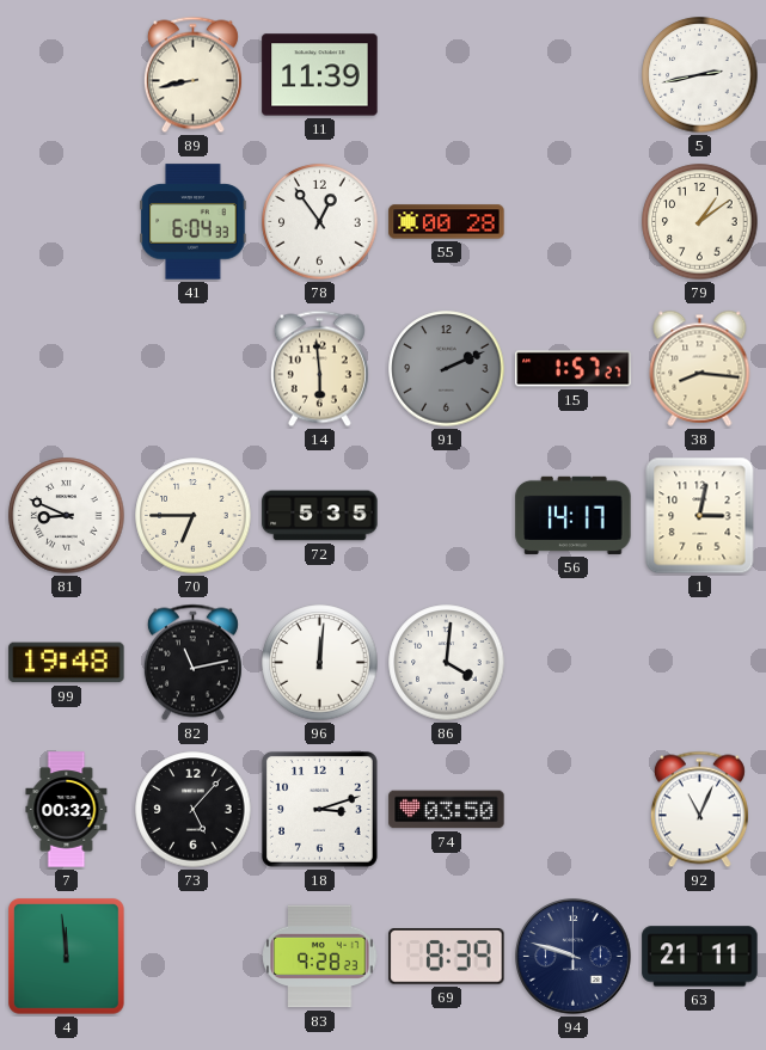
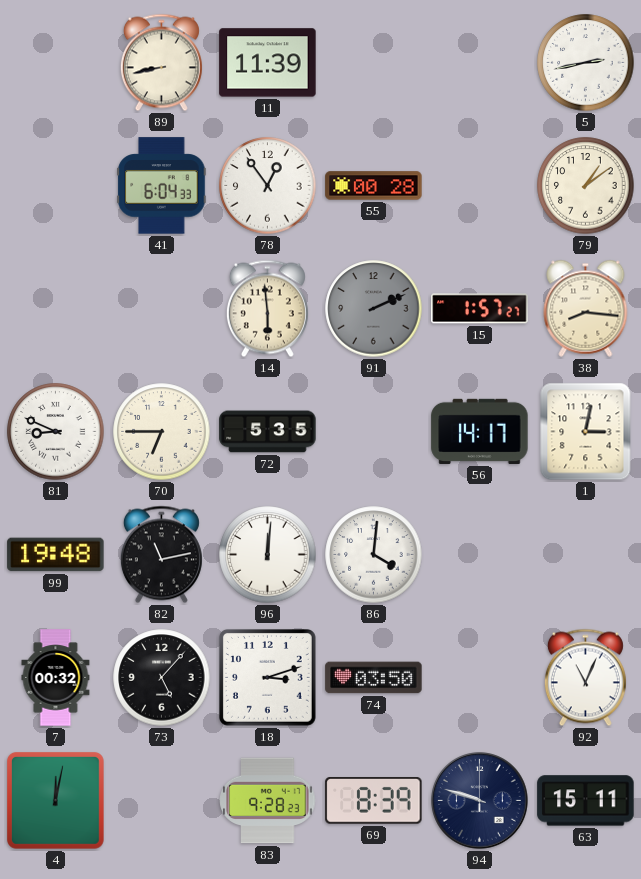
4: 11:59 -> 12:02
63: 21:11 -> 15:11
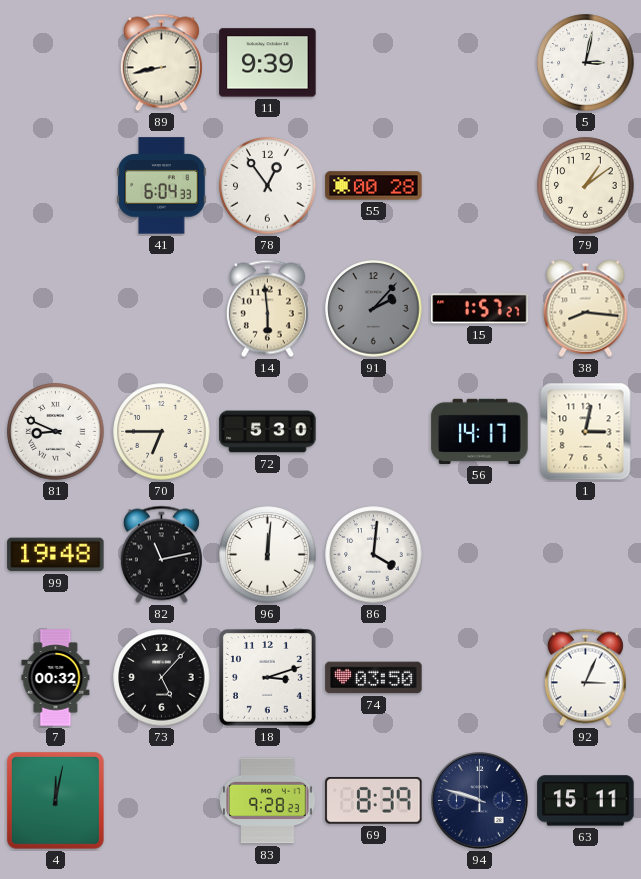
11: 11:39 -> 9:39
5: 2:43 -> 3:02
91: 2:11 -> 2:07
72: 5:35 -> 5:30
92: 11:04 -> 3:04
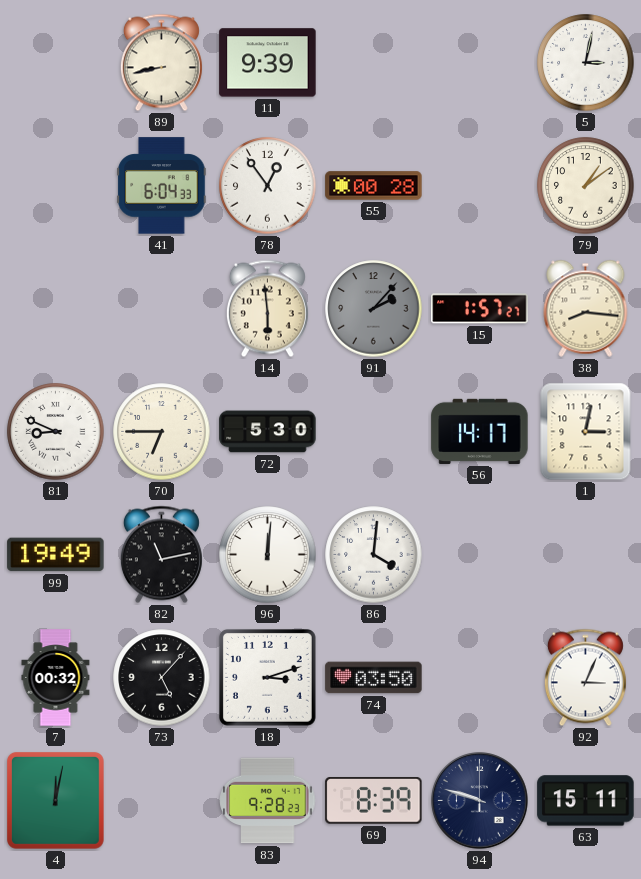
99: 19:48 -> 19:49
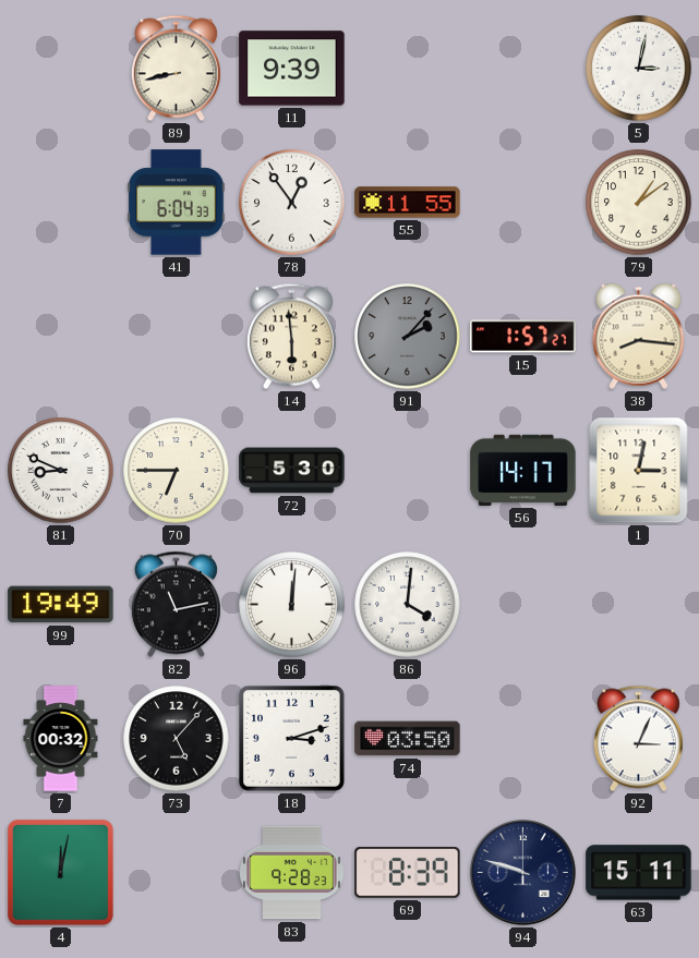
55: 00:28 -> 11:55
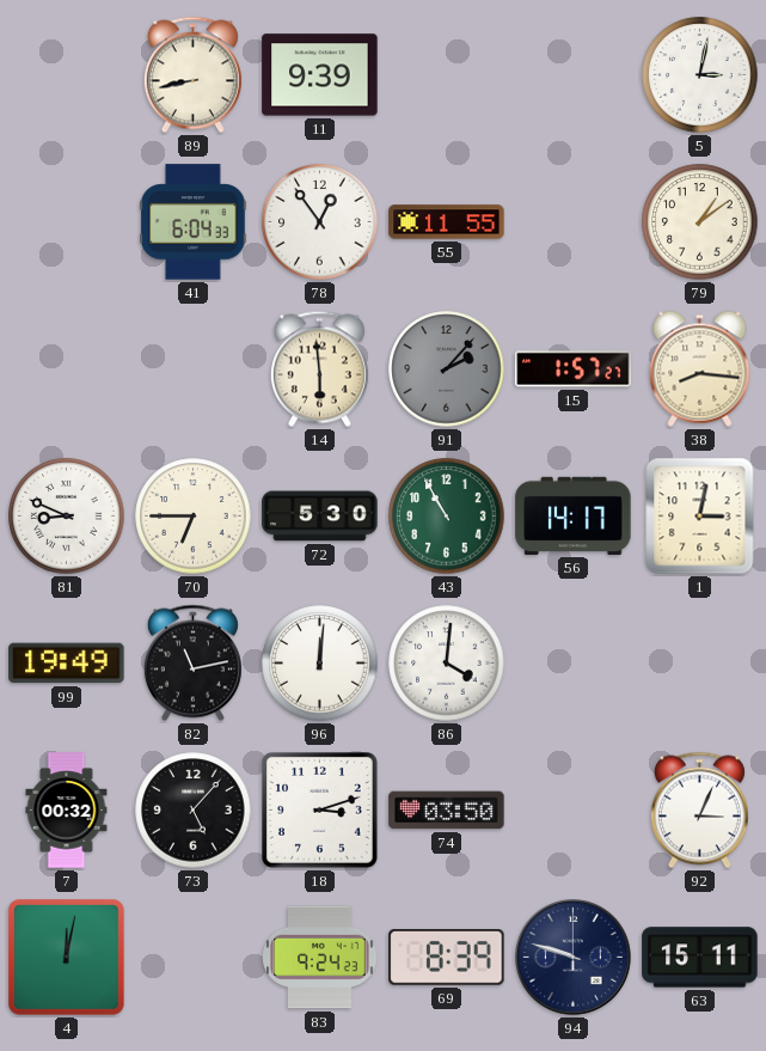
43: none -> 10:55
83: 9:28 -> 9:24
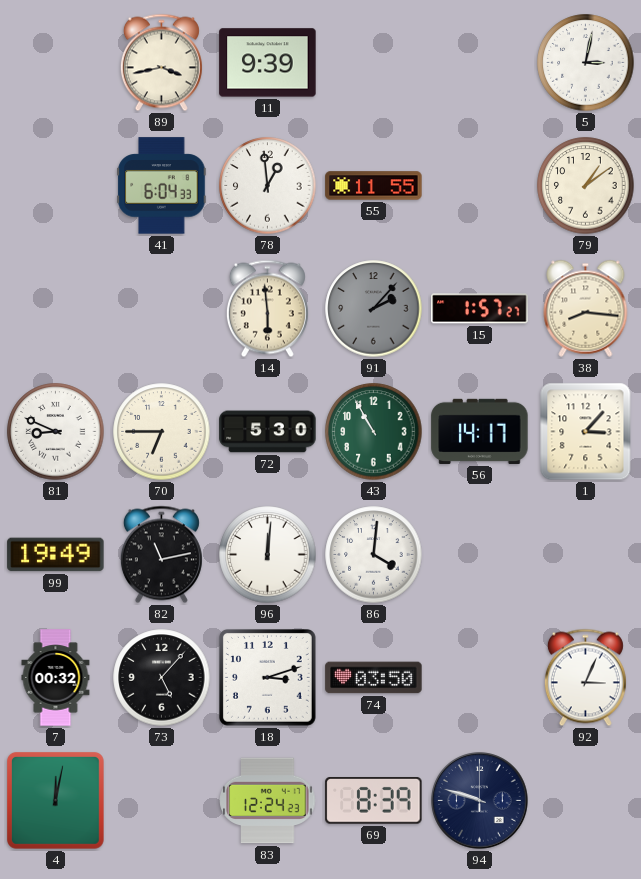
89: 8:43 -> 3:43
78: 12:54 -> 12:59
1: 3:02 -> 3:07
83: 9:24 -> 12:24
63: 15:11 -> none
